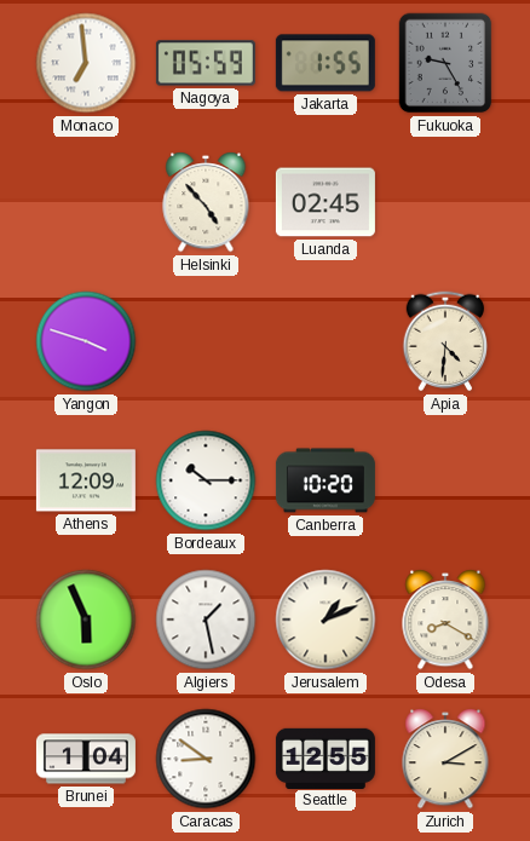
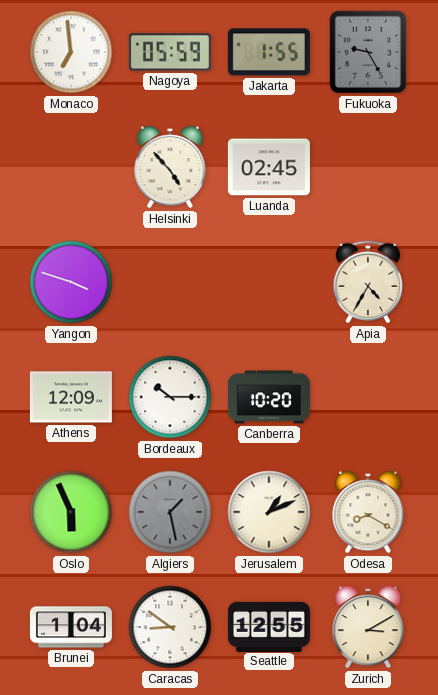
Apia: 4:31 -> 4:35
Algiers dial: white -> grey
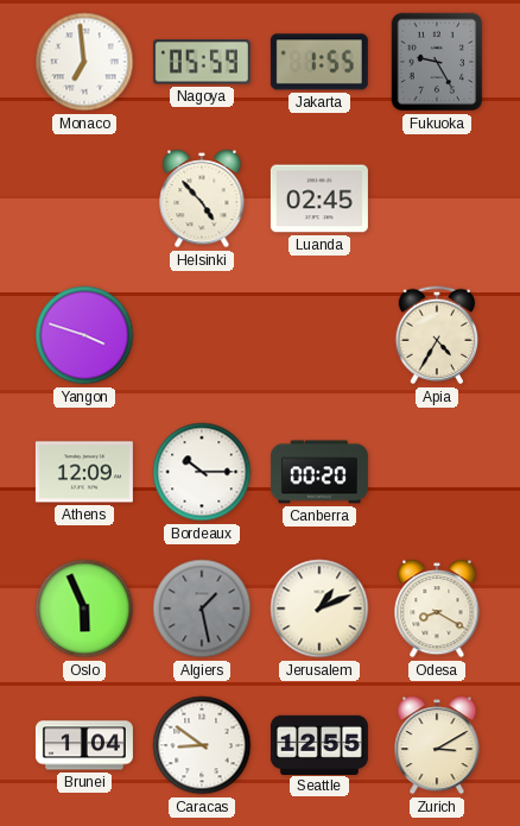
Canberra: 10:20 -> 00:20
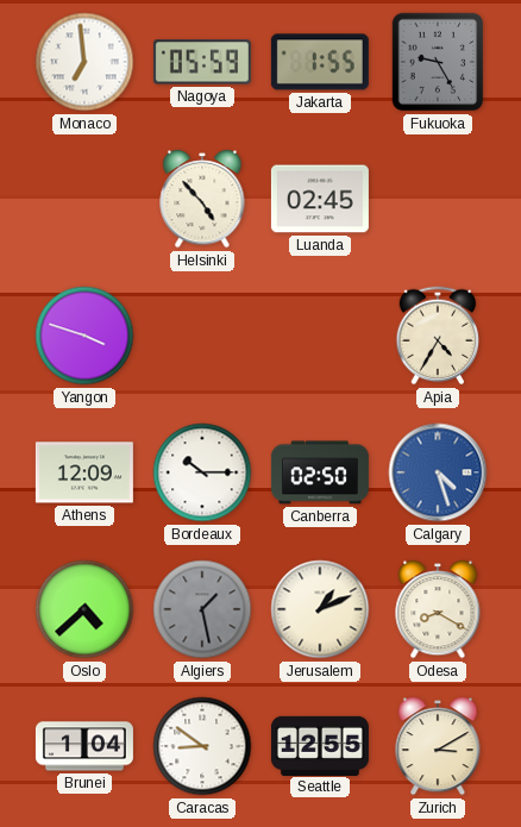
Canberra: 00:20 -> 02:50
Calgary: none -> 4:27
Oslo: 5:56 -> 4:38
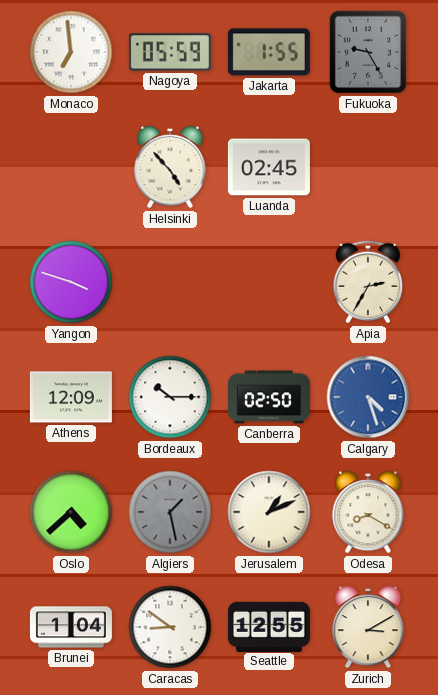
Apia: 4:35 -> 2:35
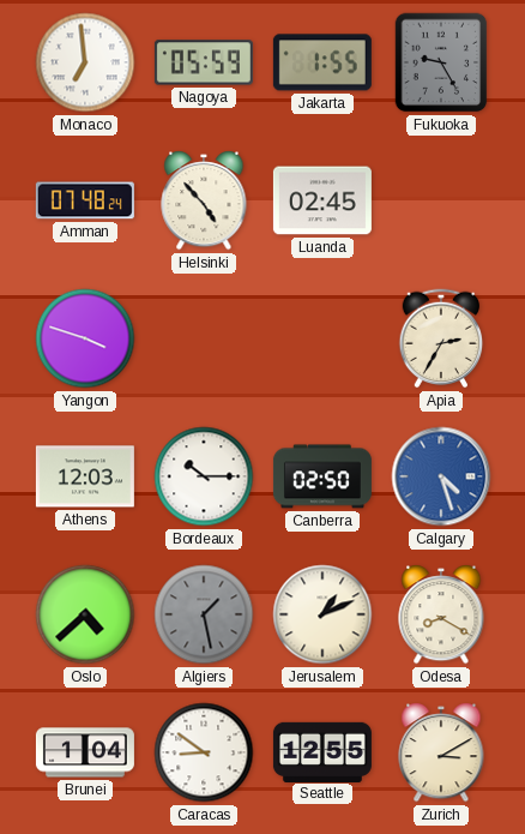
Amman: none -> 07:48
Athens: 12:09 -> 12:03
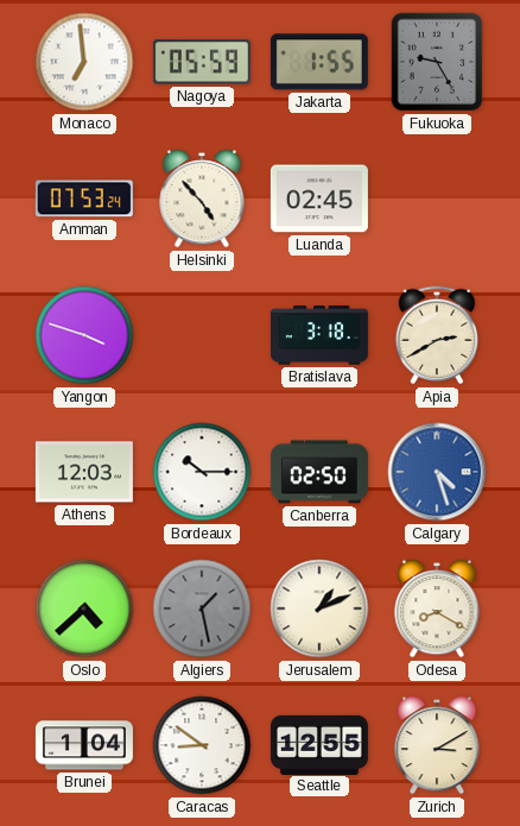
Amman: 07:48 -> 07:53
Bratislava: none -> 3:18
Apia: 2:35 -> 2:40
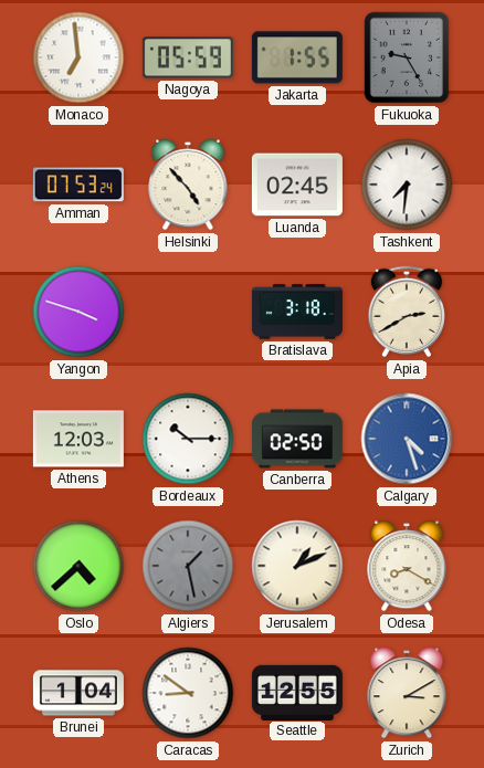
Tashkent: none -> 7:31
